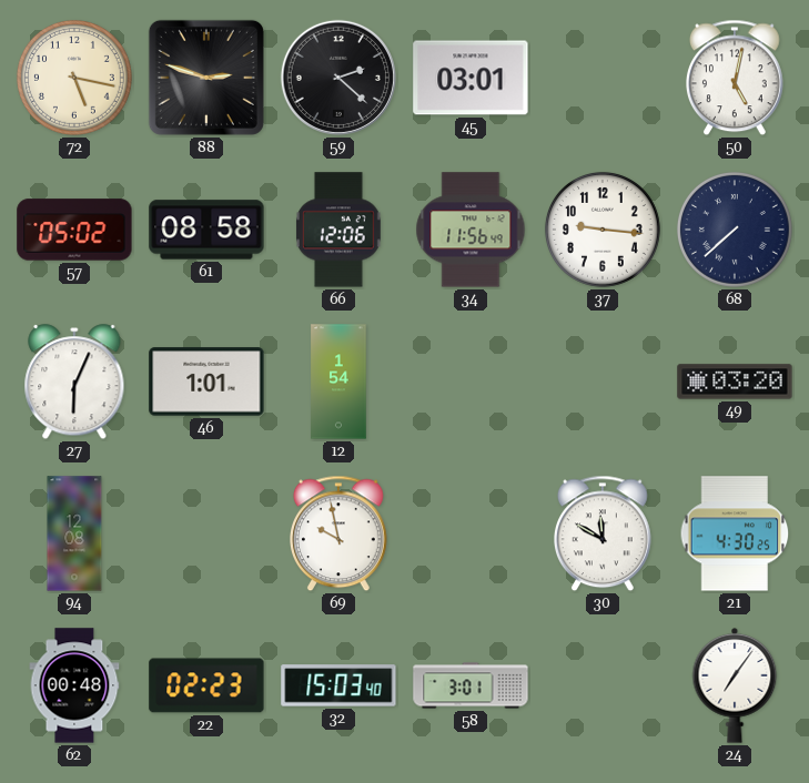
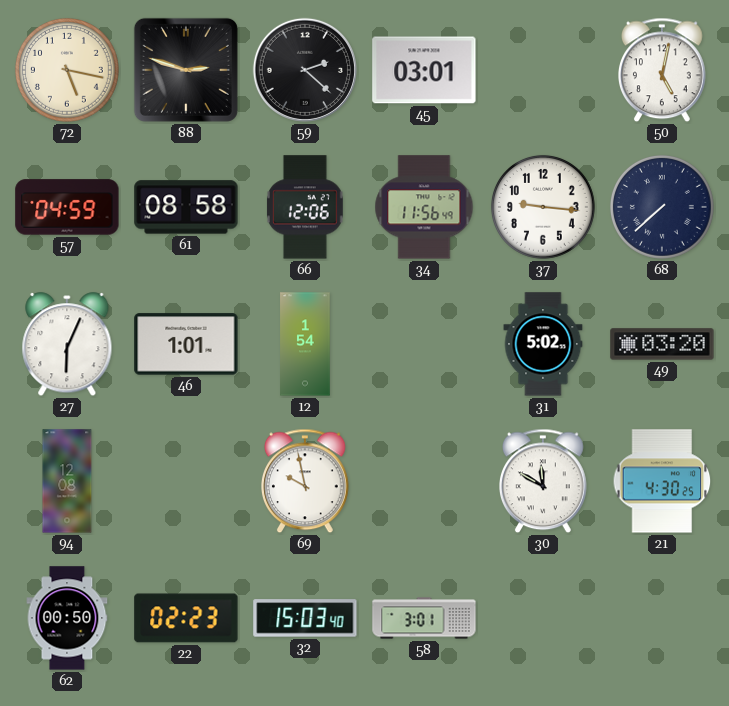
57: 05:02 -> 04:59
31: none -> 5:02
62: 00:48 -> 00:50
24: 7:06 -> none
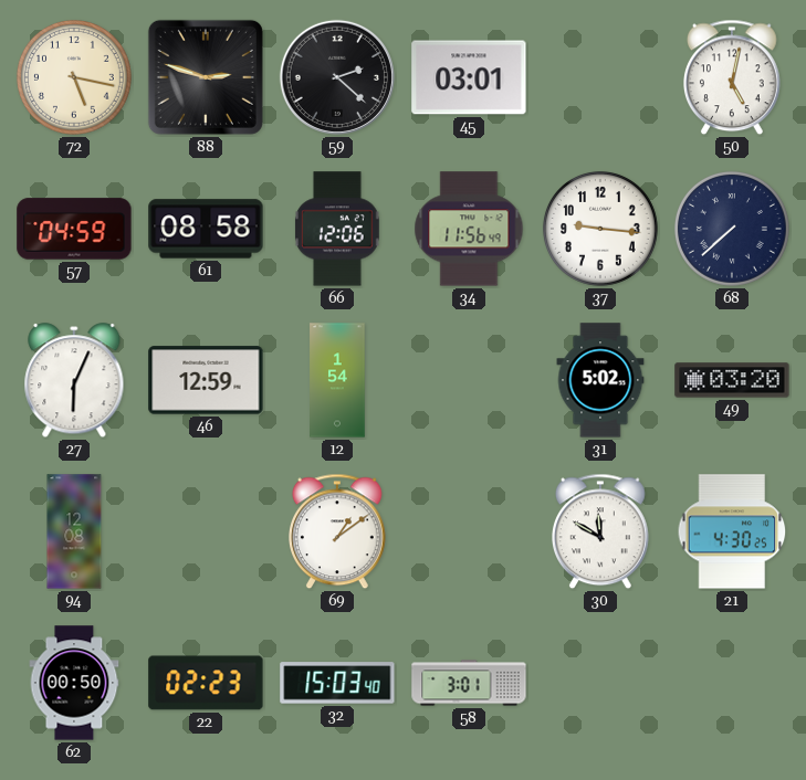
46: 1:01 -> 12:59
69: 9:58 -> 1:09
